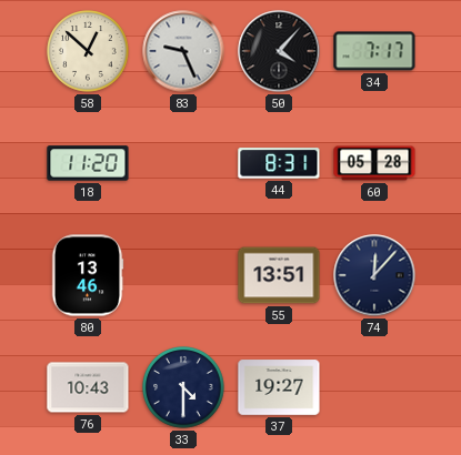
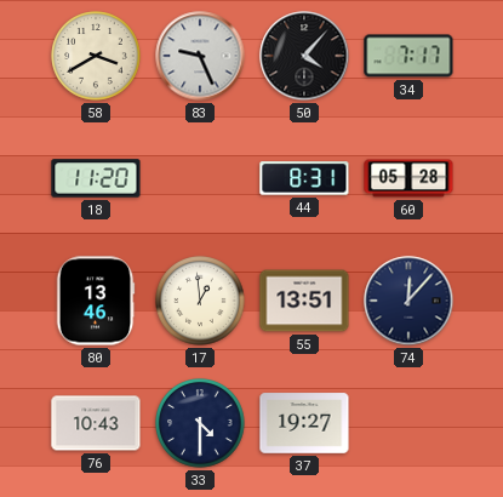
58: 12:52 -> 3:40
17: none -> 12:59
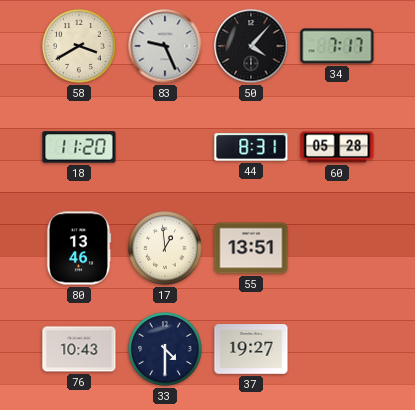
74: 12:07 -> none
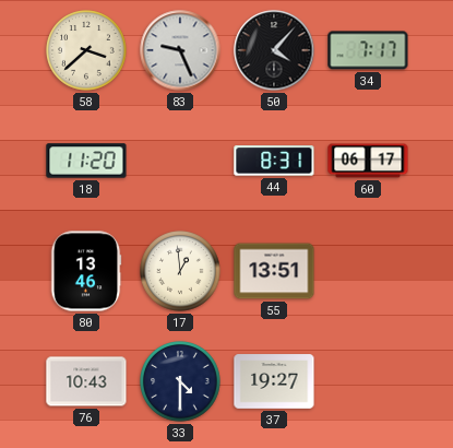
58: 3:40 -> 3:38
60: 05:28 -> 06:17
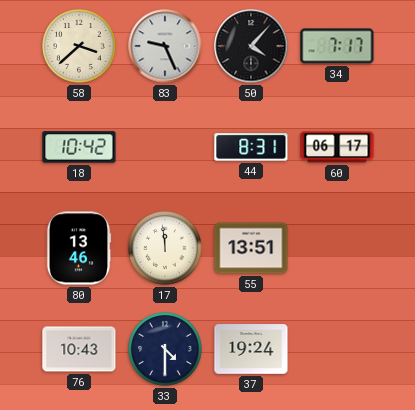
18: 11:20 -> 10:42
17: 12:59 -> 11:59
37: 19:27 -> 19:24
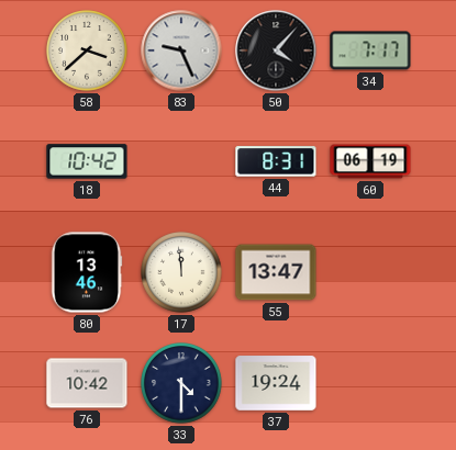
60: 06:17 -> 06:19
55: 13:51 -> 13:47
76: 10:43 -> 10:42
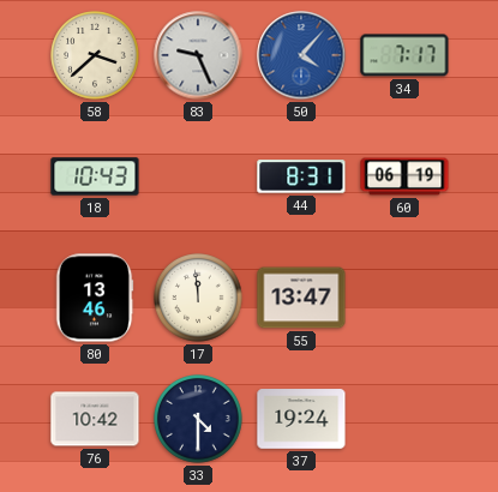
50 dial: black -> blue
18: 10:42 -> 10:43
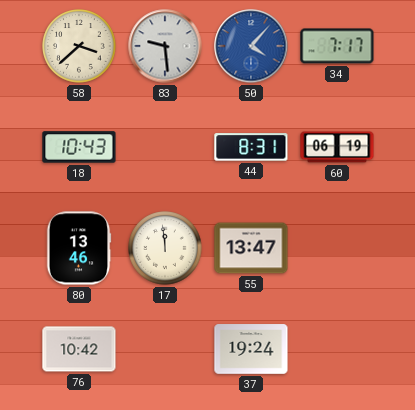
83: 9:26 -> 9:29
33: 4:30 -> none
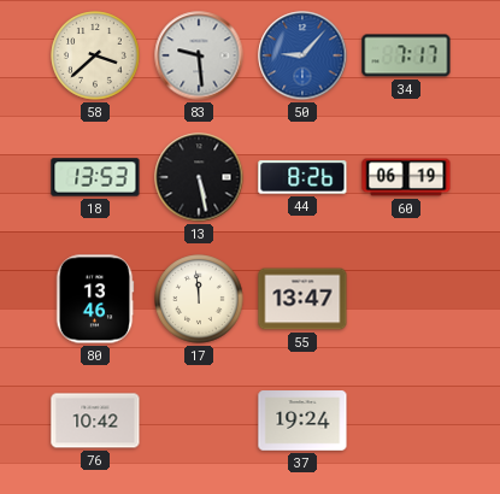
50: 4:07 -> 9:07
18: 10:43 -> 13:53
13: none -> 5:28
44: 8:31 -> 8:26
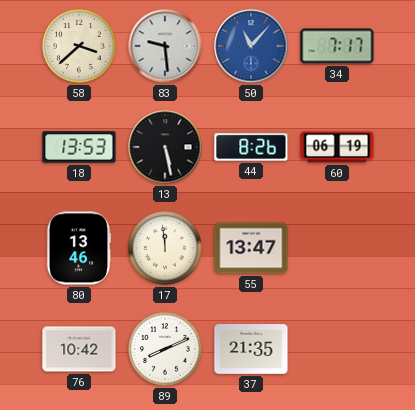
50: 9:07 -> 11:07
89: none -> 8:11
37: 19:24 -> 21:35
